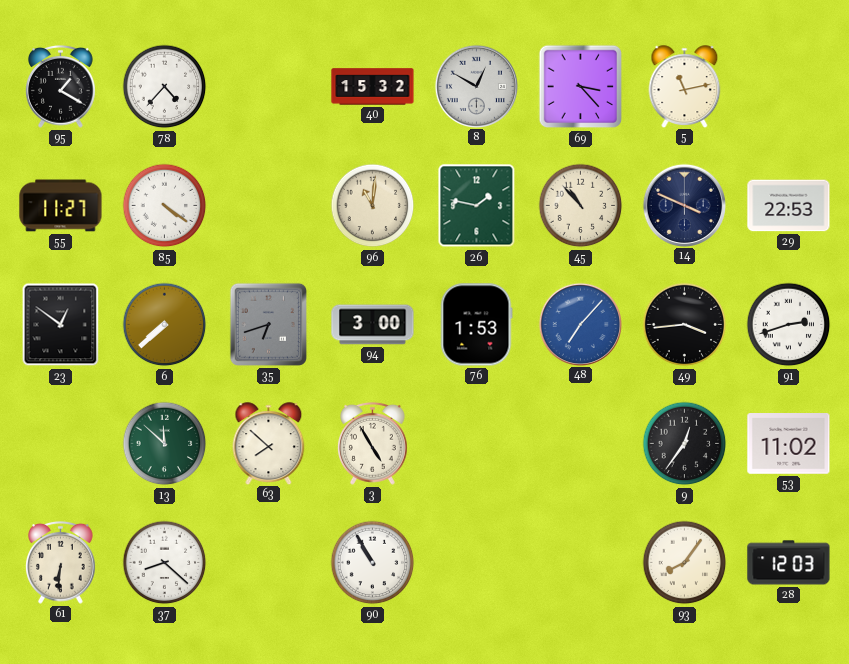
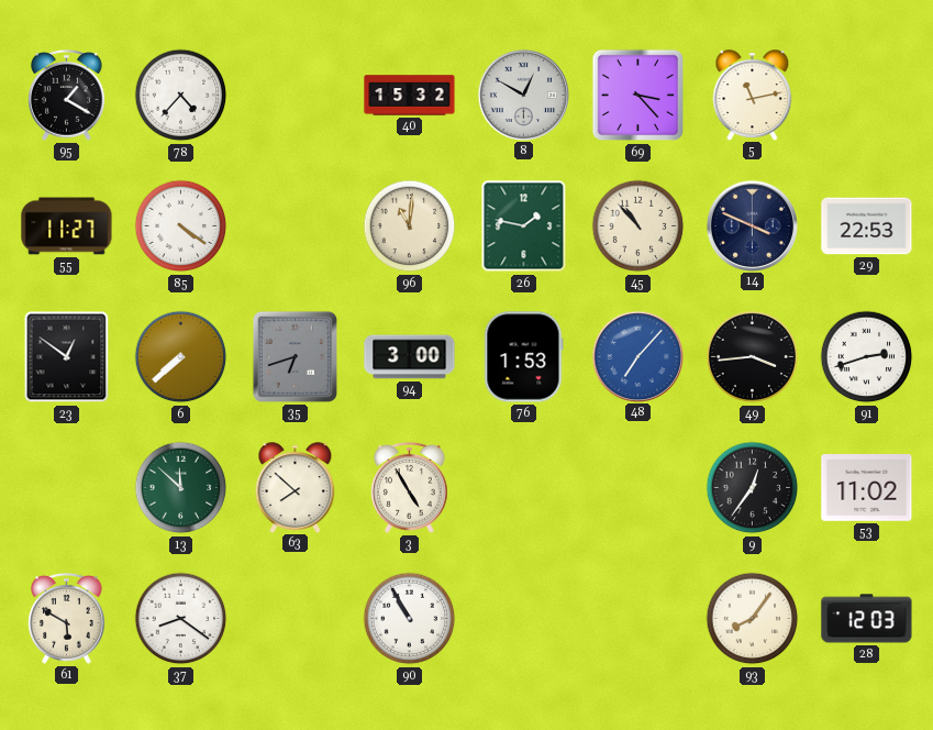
61: 6:31 -> 5:50
37: 8:22 -> 8:21
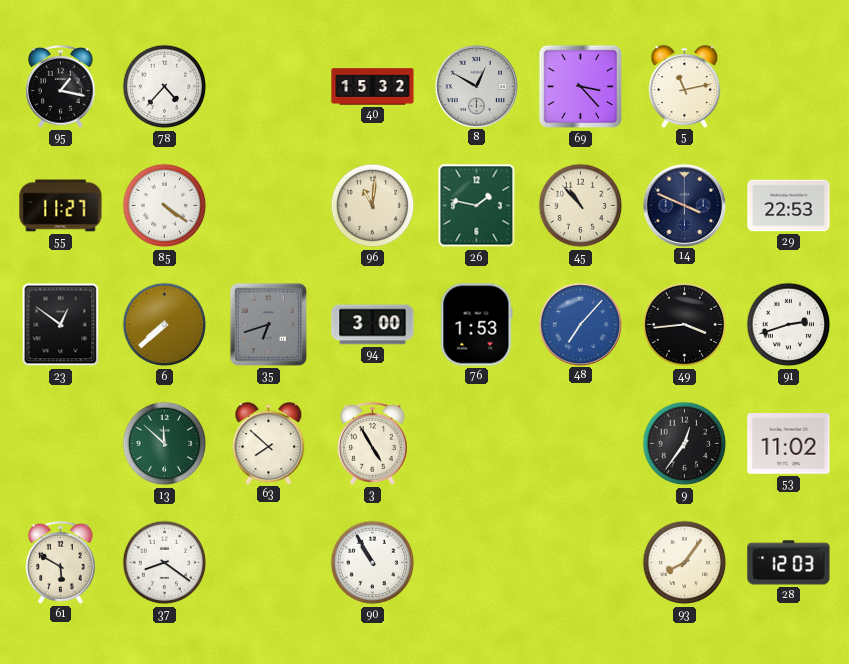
95: 1:20 -> 1:17
